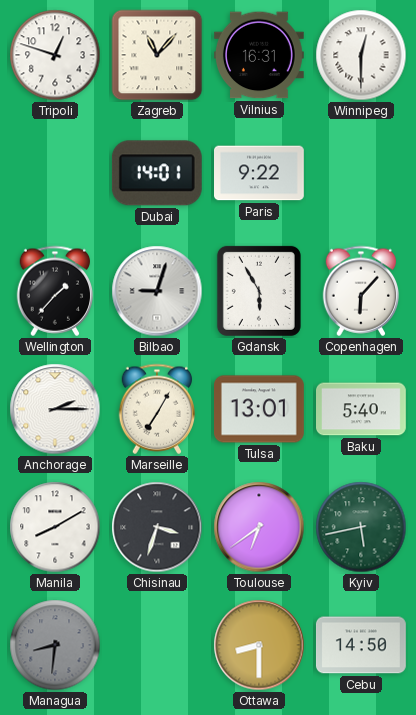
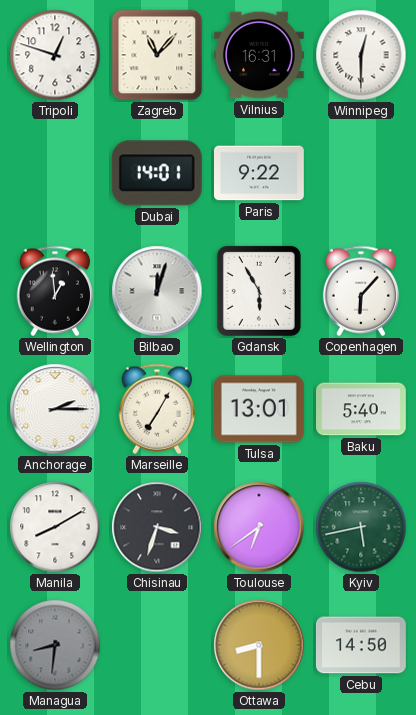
Wellington: 1:37 -> 12:59
Bilbao: 9:03 -> 12:03
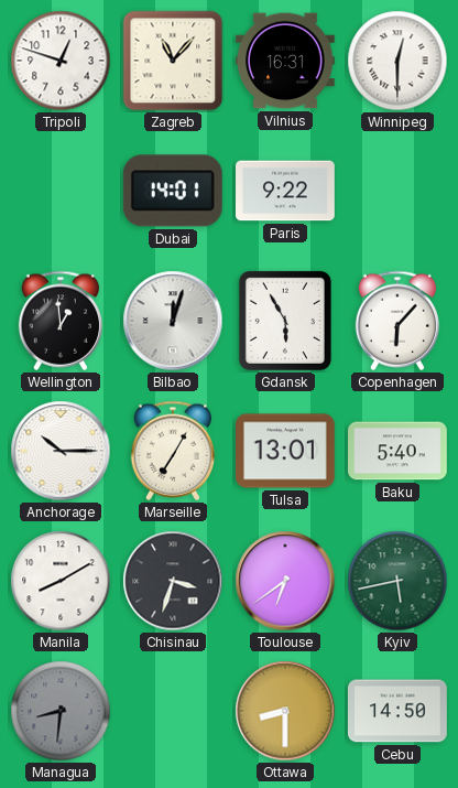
Anchorage: 2:15 -> 10:15
